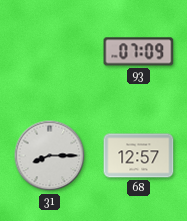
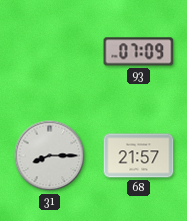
68: 12:57 -> 21:57
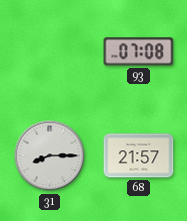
93: 07:09 -> 07:08
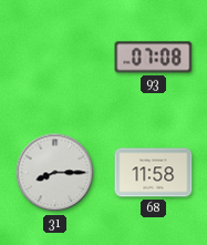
68: 21:57 -> 11:58
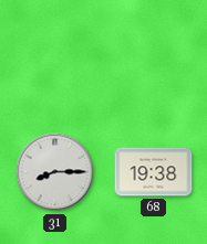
93: 07:08 -> none
68: 11:58 -> 19:38
